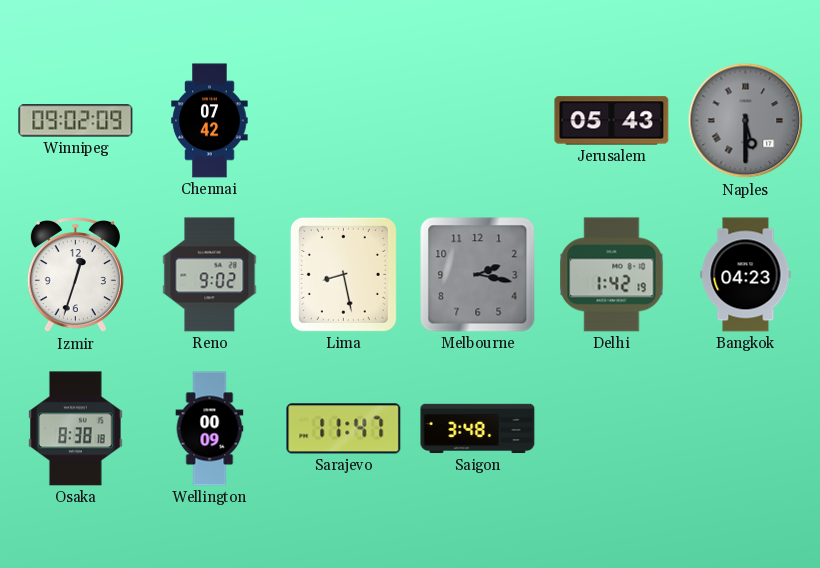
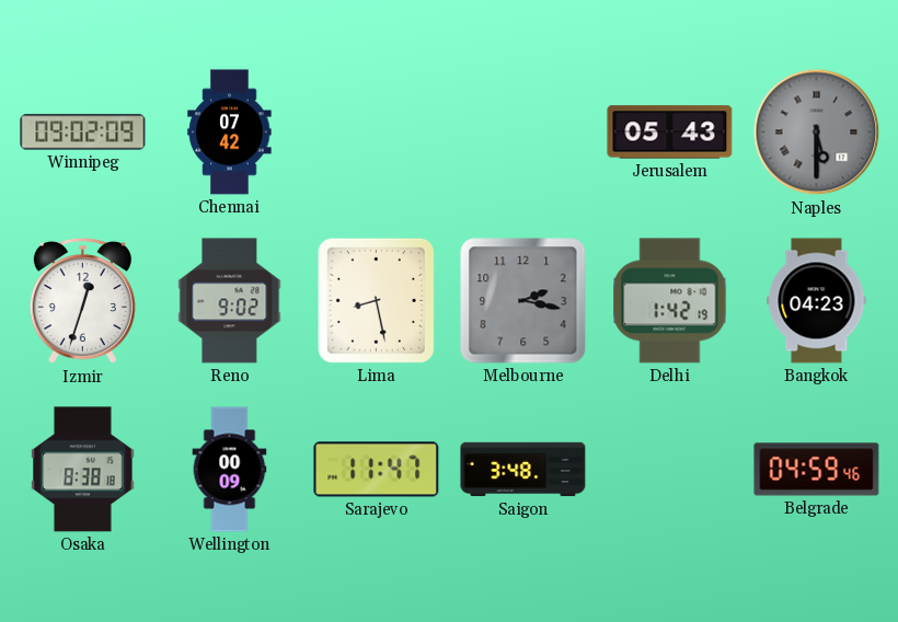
Belgrade: none -> 04:59
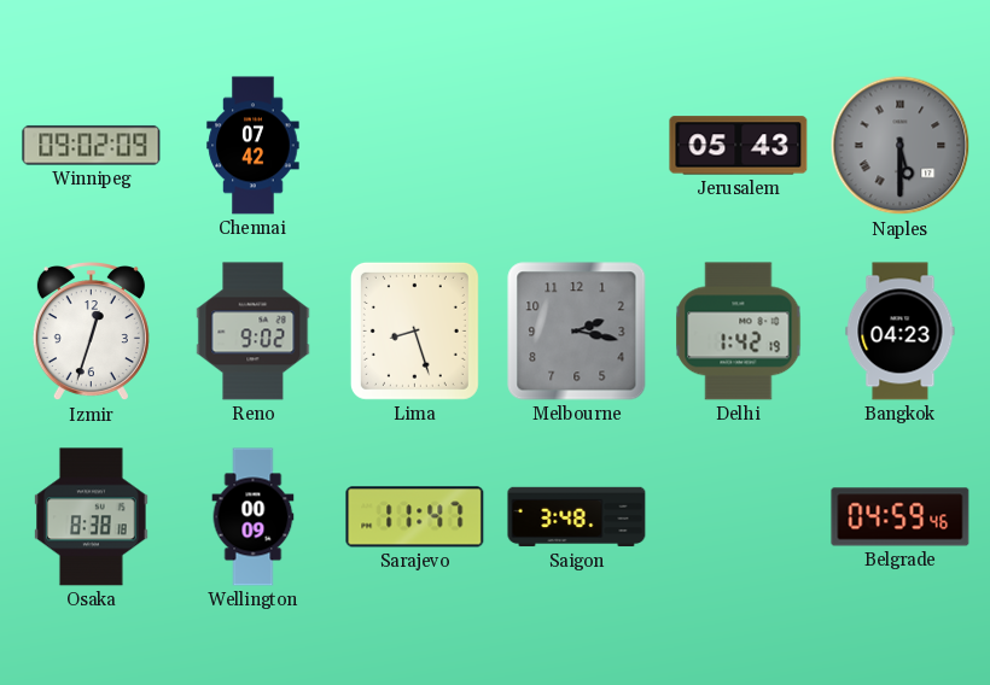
Lima: 8:28 -> 8:27
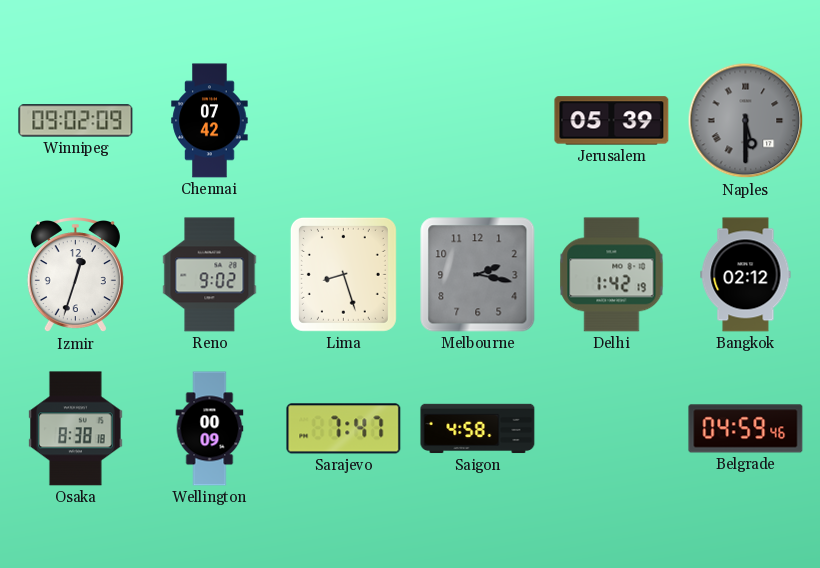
Jerusalem: 05:43 -> 05:39
Bangkok: 04:23 -> 02:12
Sarajevo: 11:47 -> 7:47
Saigon: 3:48 -> 4:58
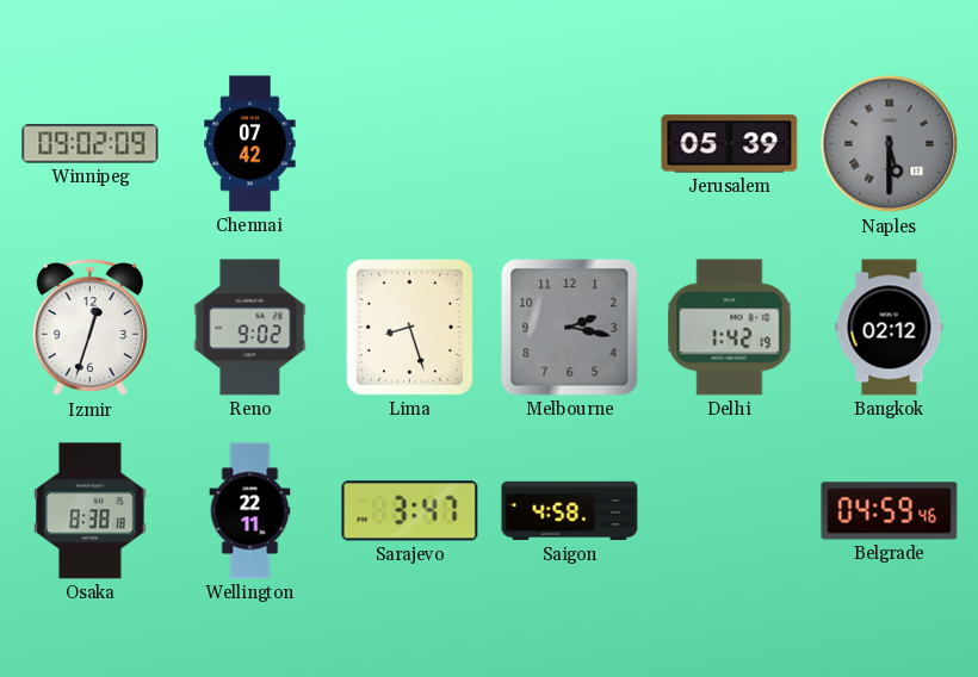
Wellington: 00:09 -> 22:11
Sarajevo: 7:47 -> 3:47
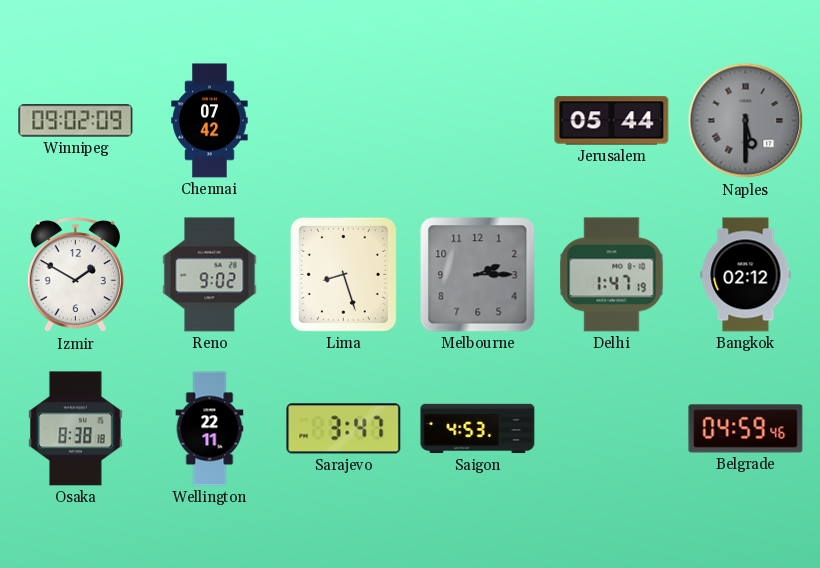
Jerusalem: 05:39 -> 05:44
Izmir: 12:33 -> 1:50
Melbourne: 2:17 -> 2:15
Delhi: 1:42 -> 1:47
Saigon: 4:58 -> 4:53
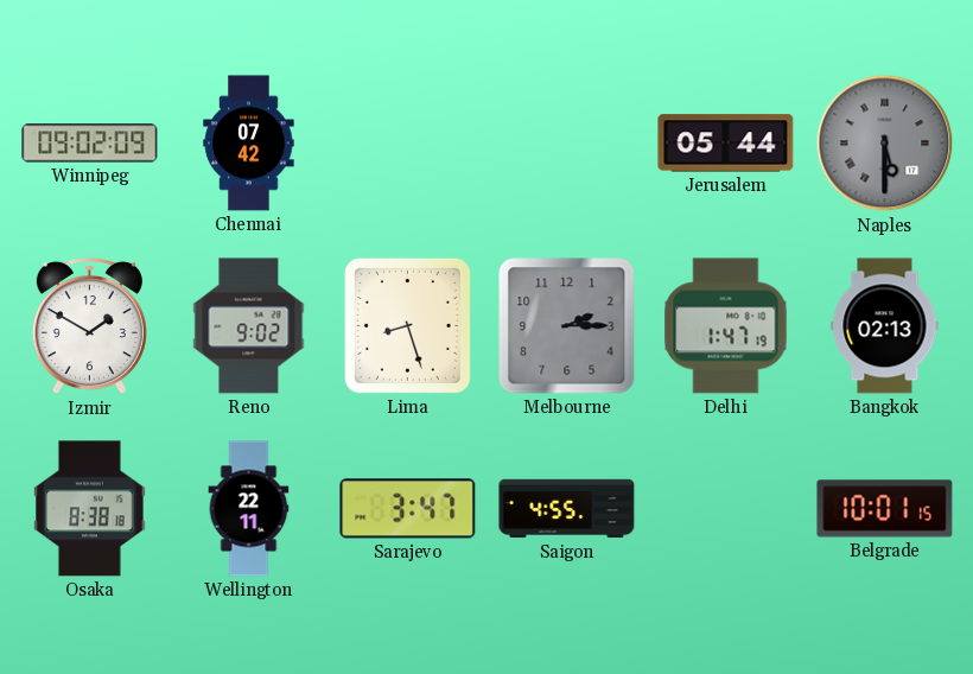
Bangkok: 02:12 -> 02:13
Saigon: 4:53 -> 4:55
Belgrade: 04:59 -> 10:01
